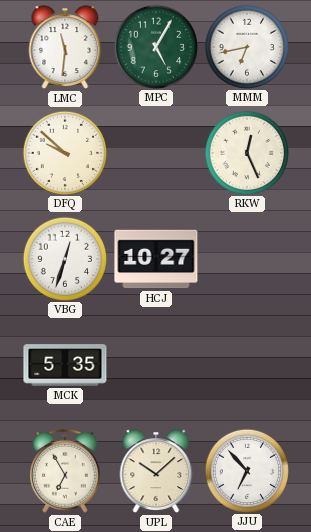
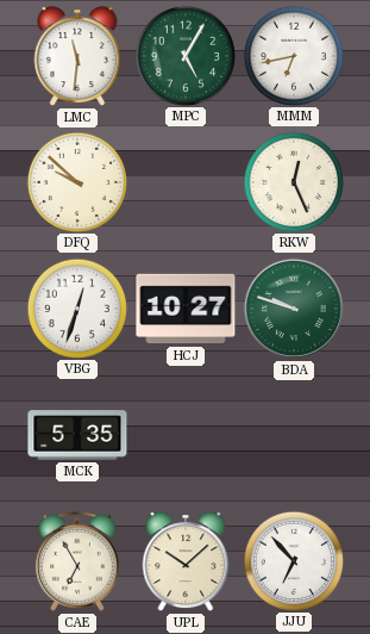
BDA: none -> 9:48
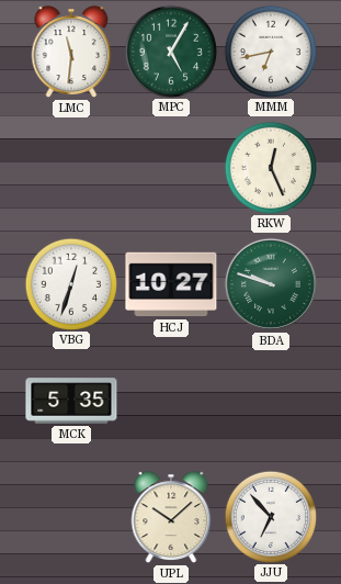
DFQ: 9:52 -> none
CAE: 6:55 -> none
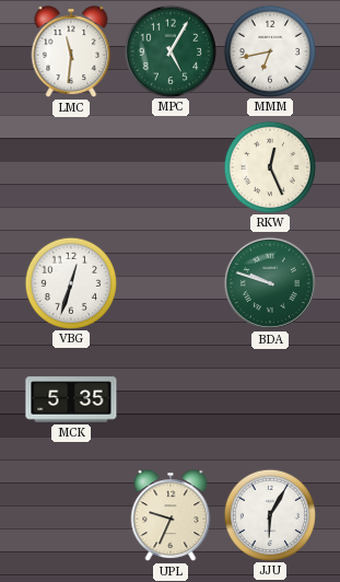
HCJ: 10:27 -> none
UPL: 10:08 -> 9:34
JJU: 6:53 -> 6:05
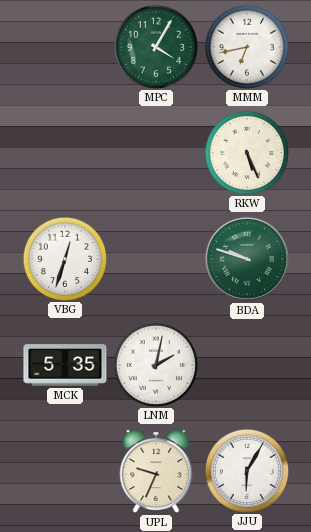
LMC: 11:31 -> none
MPC: 5:05 -> 4:05
RKW: 12:26 -> 5:26
LNM: none -> 2:02
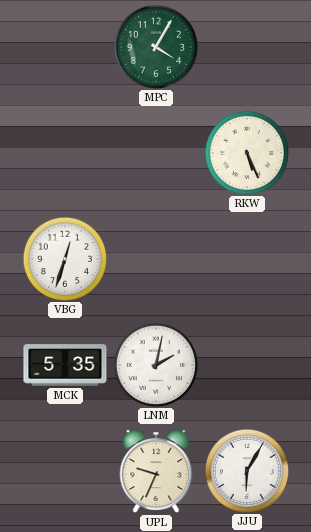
MMM: 6:43 -> none
BDA: 9:48 -> none
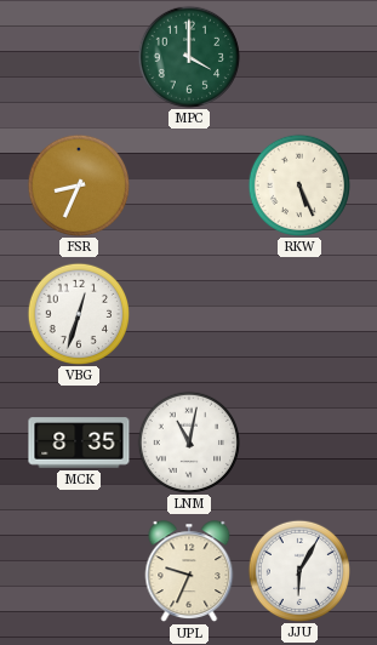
MPC: 4:05 -> 4:00
FSR: none -> 8:34
MCK: 5:35 -> 8:35
LNM: 2:02 -> 11:02
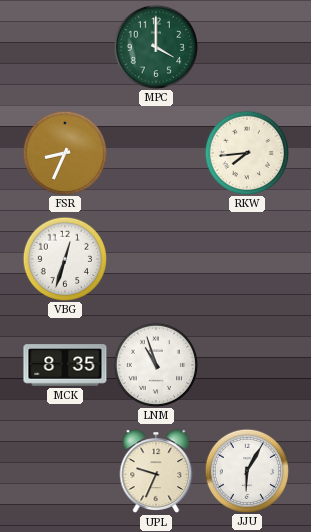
RKW: 5:26 -> 7:44
LNM: 11:02 -> 10:57
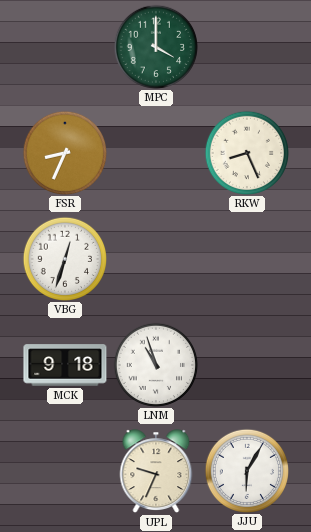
RKW: 7:44 -> 8:26
MCK: 8:35 -> 9:18
